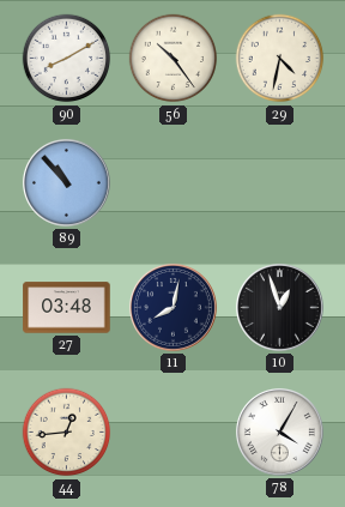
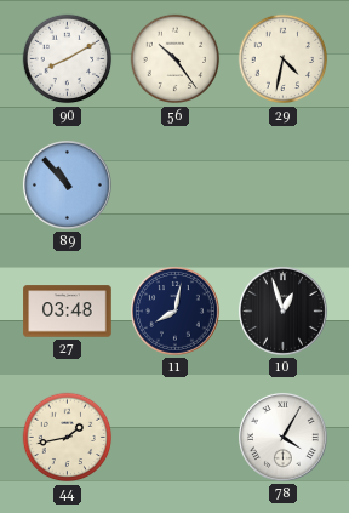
44: 12:44 -> 1:43
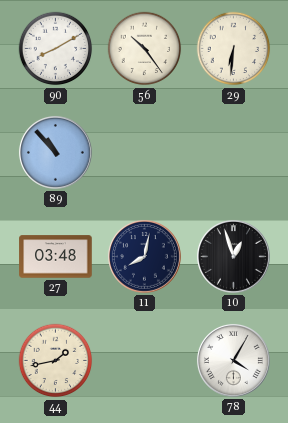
29: 4:32 -> 6:31
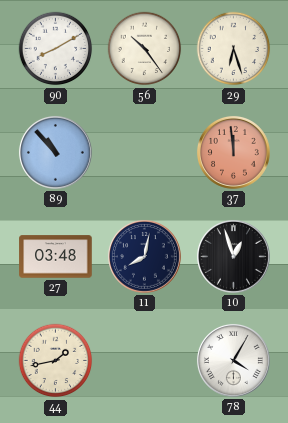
29: 6:31 -> 6:27
37: none -> 11:59
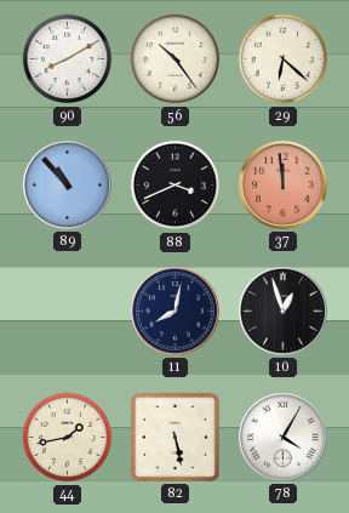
29: 6:27 -> 6:22
88: none -> 3:41
27: 03:48 -> none
82: none -> 5:28
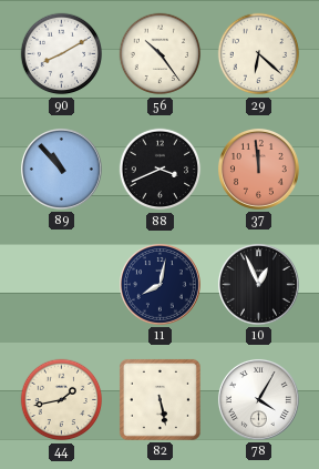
10: 12:57 -> 12:56
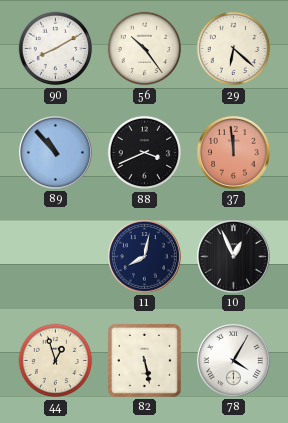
44: 1:43 -> 12:57
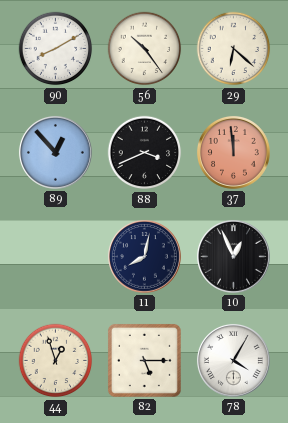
89: 10:53 -> 12:53
82: 5:28 -> 5:15
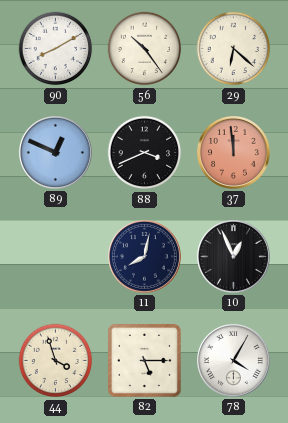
89: 12:53 -> 12:49
44: 12:57 -> 3:57
